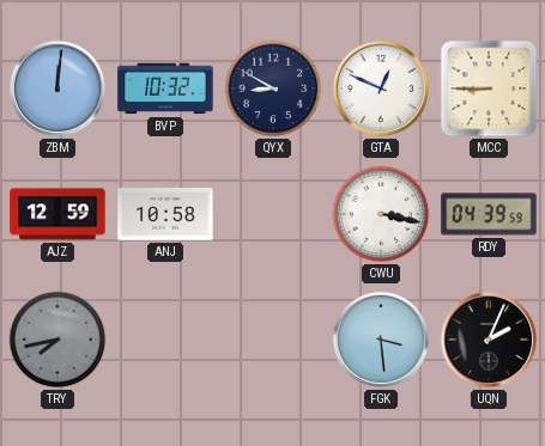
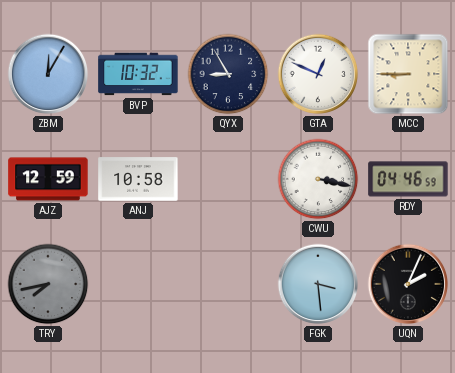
ZBM: 12:01 -> 12:05
QYX: 8:50 -> 8:55
RDY: 04:39 -> 04:46
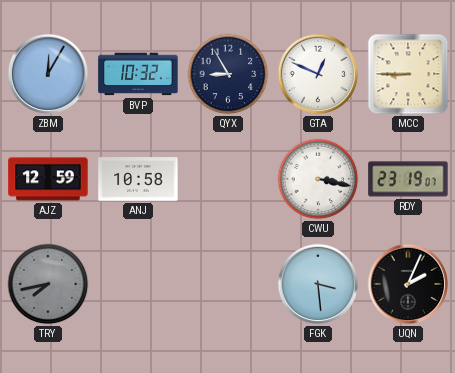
RDY: 04:46 -> 23:19
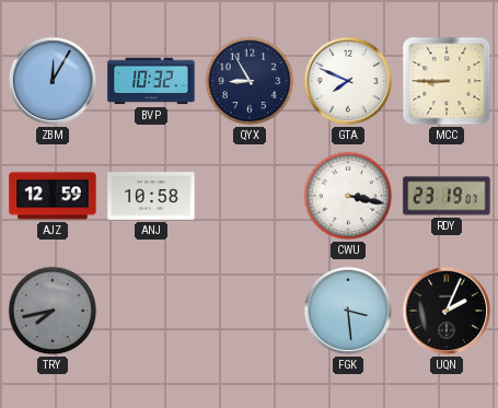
GTA: 12:49 -> 7:49
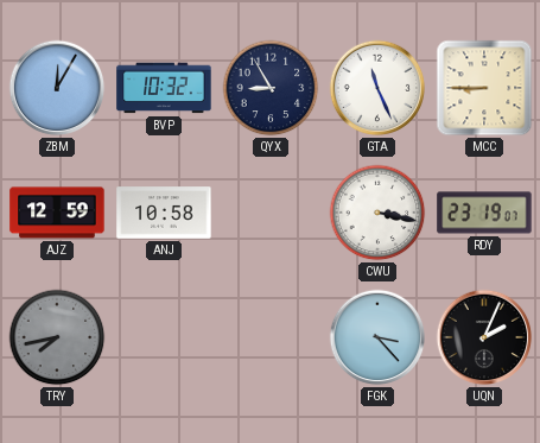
GTA: 7:49 -> 11:26
FGK: 3:29 -> 3:23
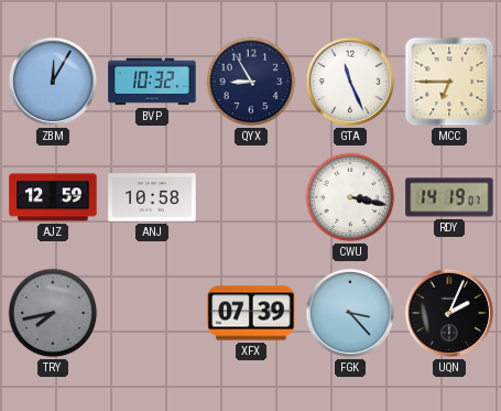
MCC: 8:45 -> 6:45
RDY: 23:19 -> 14:19
XFX: none -> 07:39
